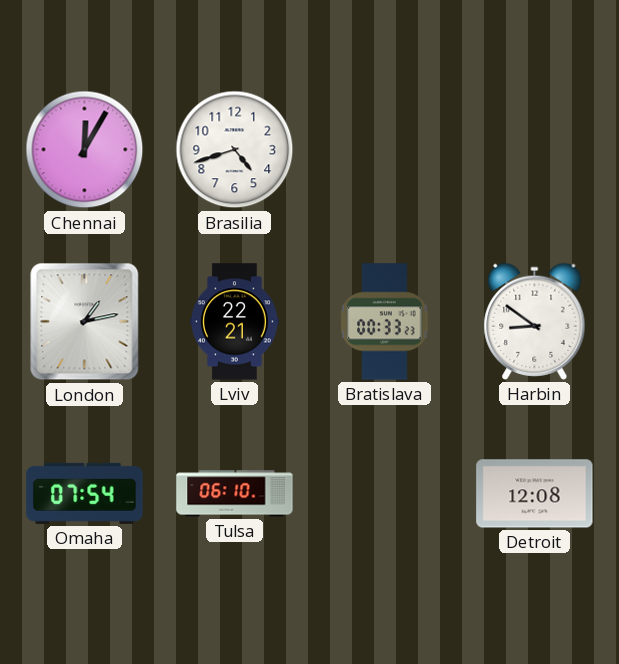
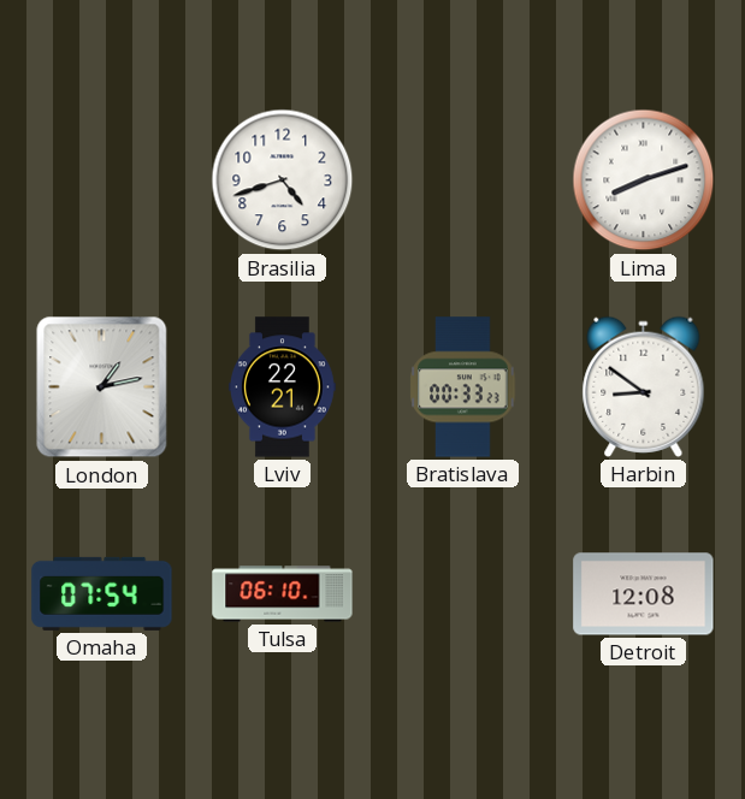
Chennai: 12:05 -> none
Lima: none -> 8:12
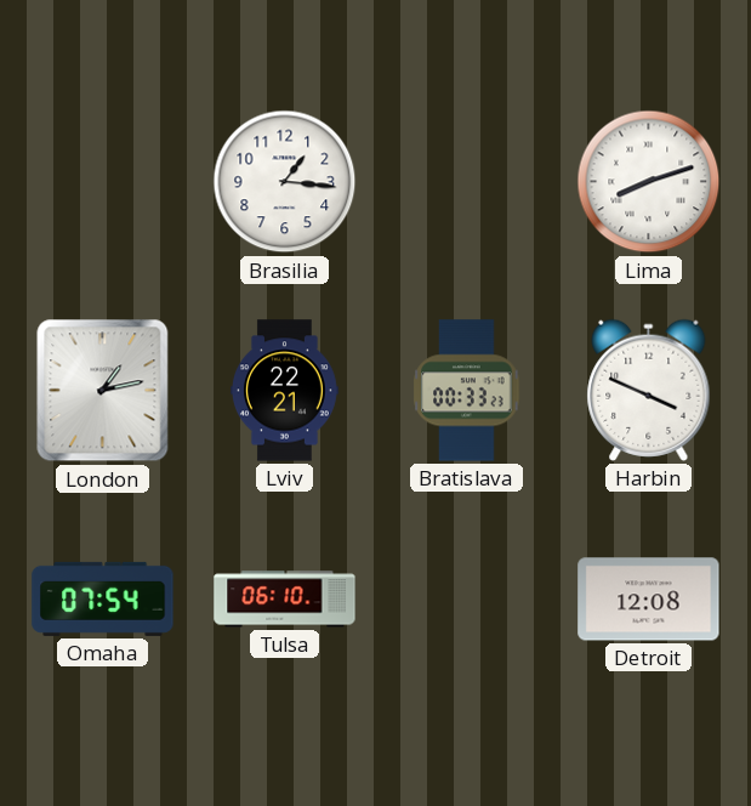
Brasilia: 4:42 -> 1:16
Harbin: 8:51 -> 3:49
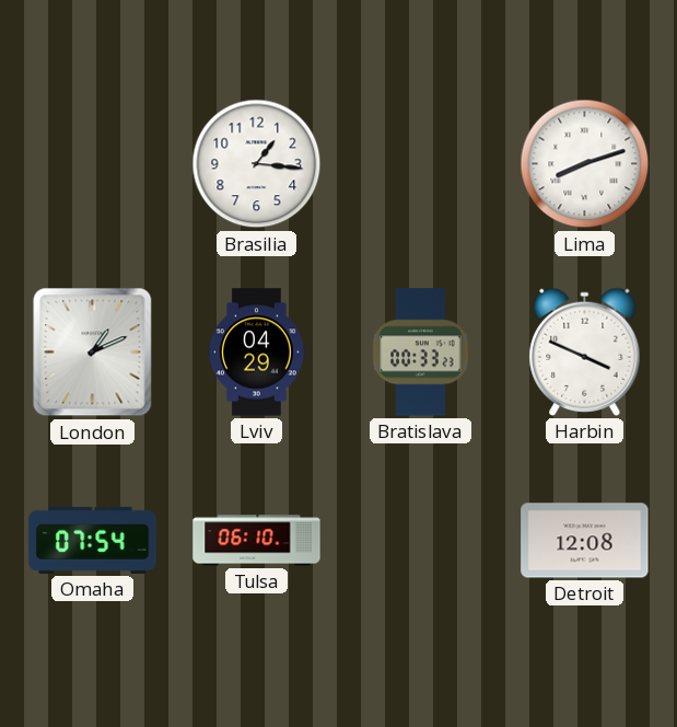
London: 1:13 -> 1:11
Lviv: 22:21 -> 04:29
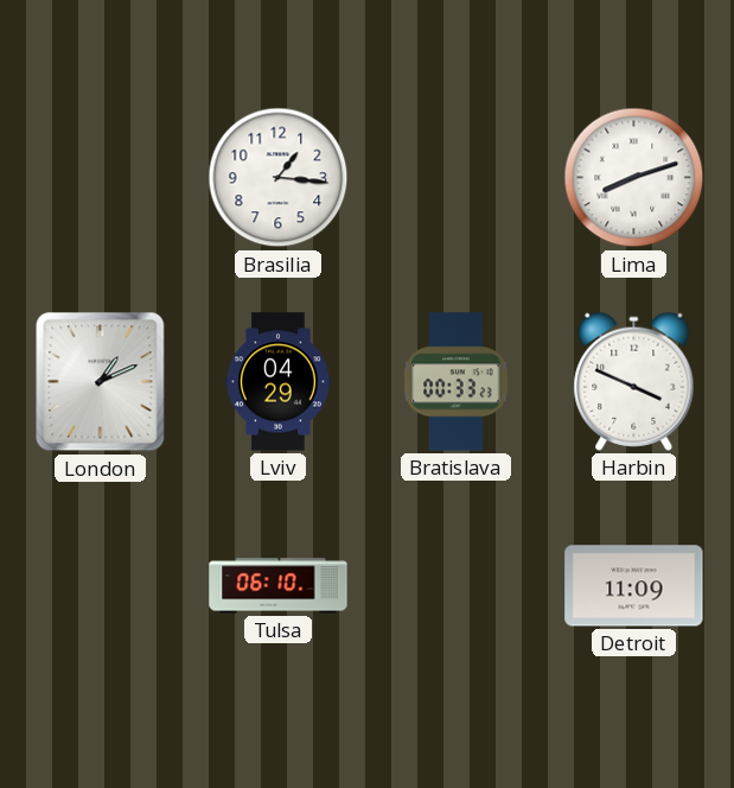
Omaha: 07:54 -> none
Detroit: 12:08 -> 11:09
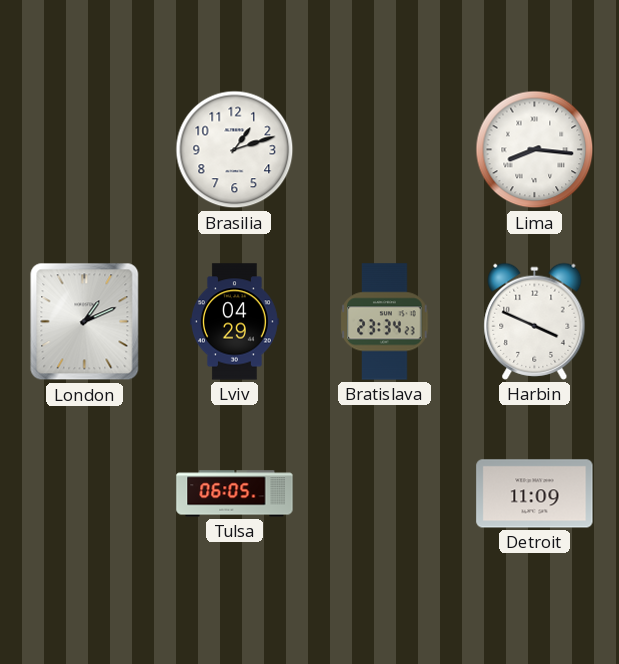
Brasilia: 1:16 -> 1:12
Lima: 8:12 -> 8:16
Bratislava: 00:33 -> 23:34
Tulsa: 06:10 -> 06:05
